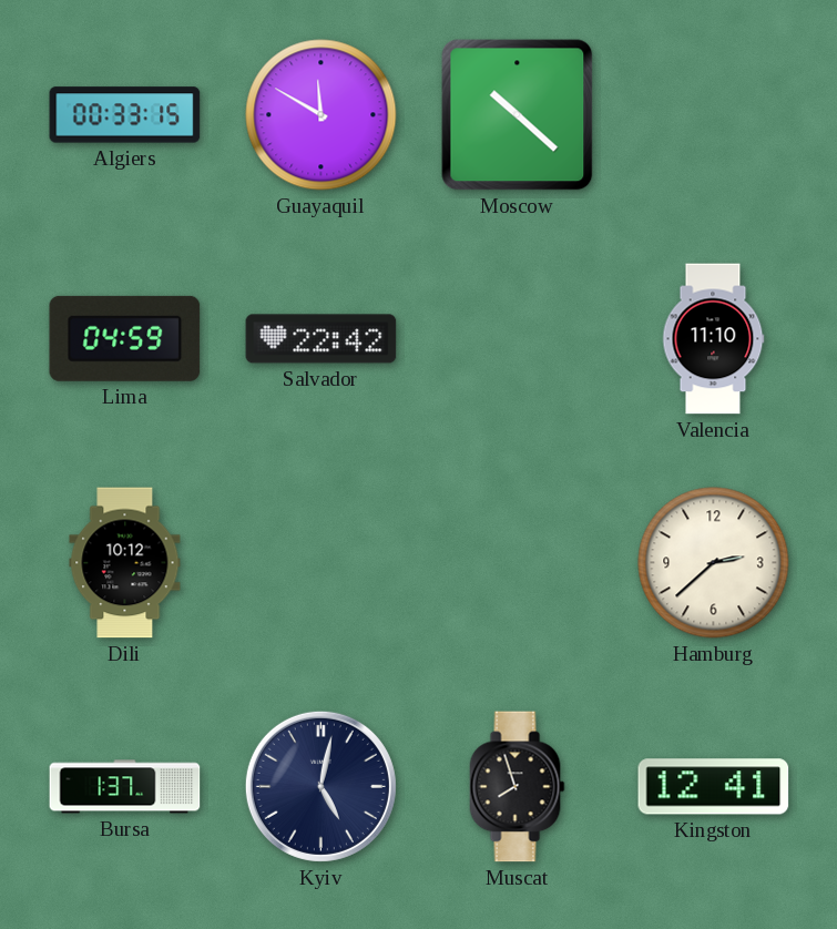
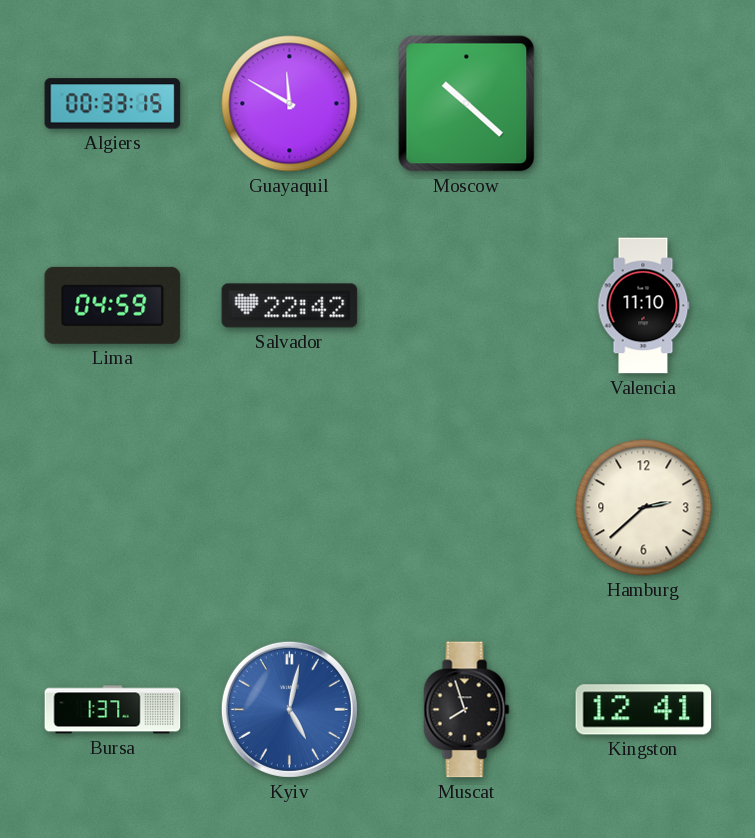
Dili: 10:12 -> none
Kyiv dial: navy -> blue
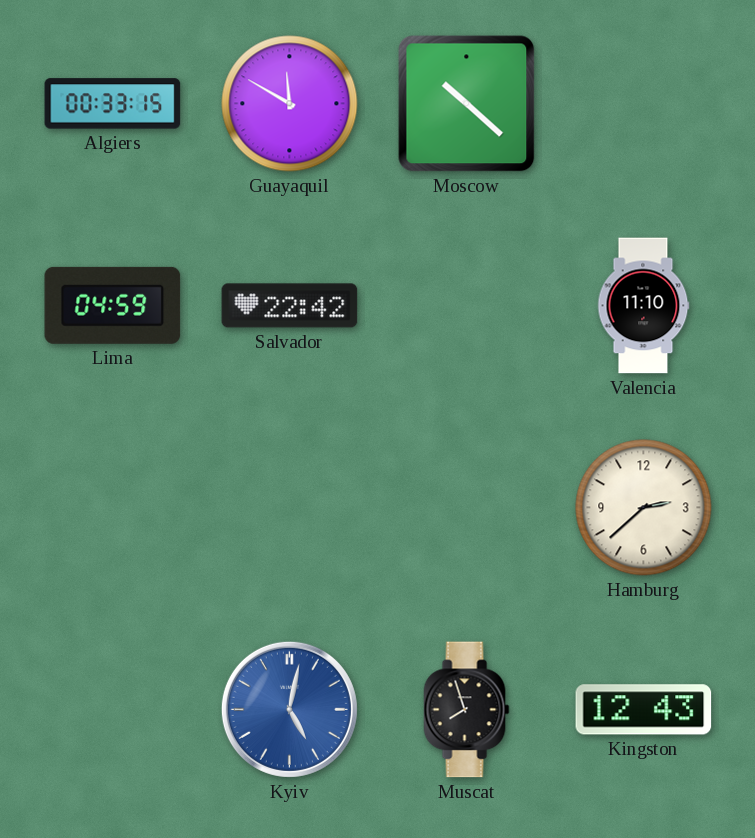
Bursa: 1:37 -> none
Kingston: 12:41 -> 12:43
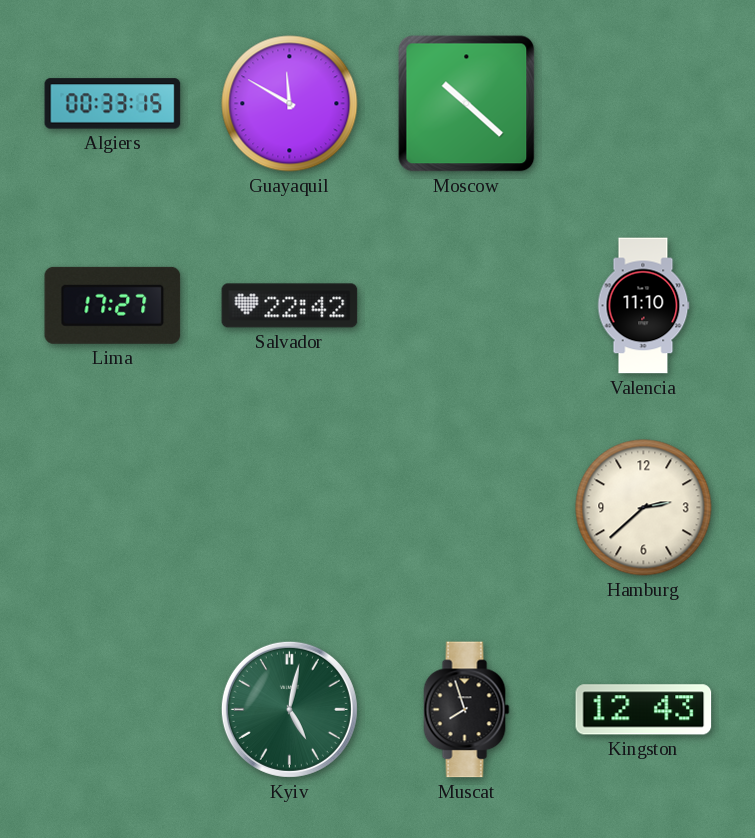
Lima: 04:59 -> 17:27
Kyiv dial: blue -> green
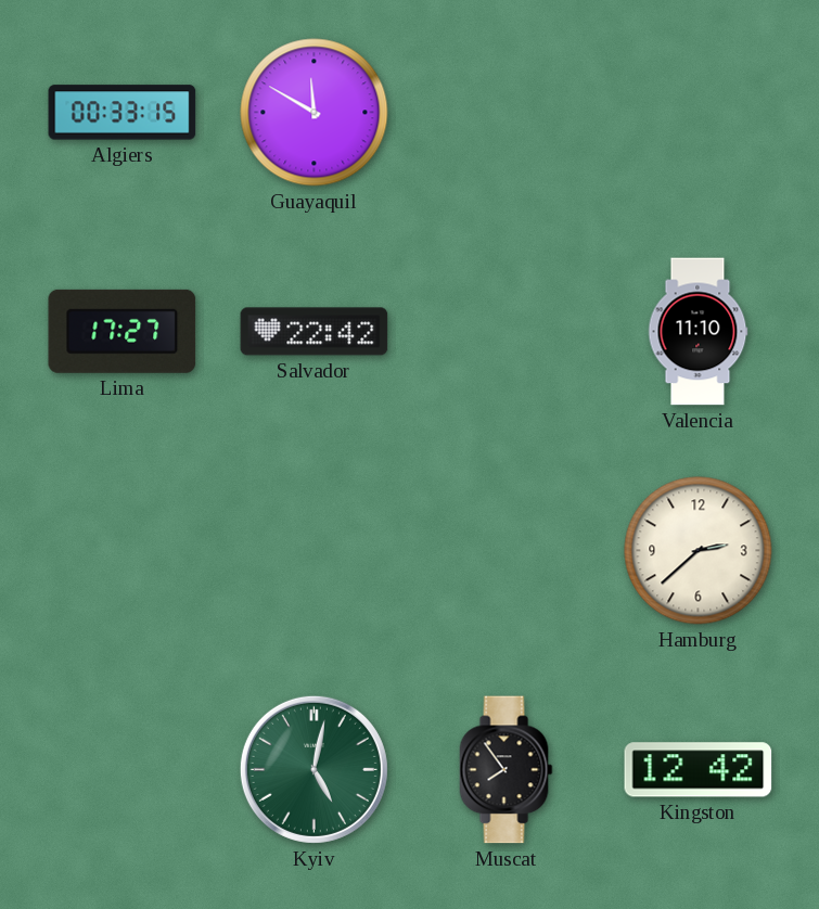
Moscow: 10:22 -> none
Muscat: 7:57 -> 7:54
Kingston: 12:43 -> 12:42
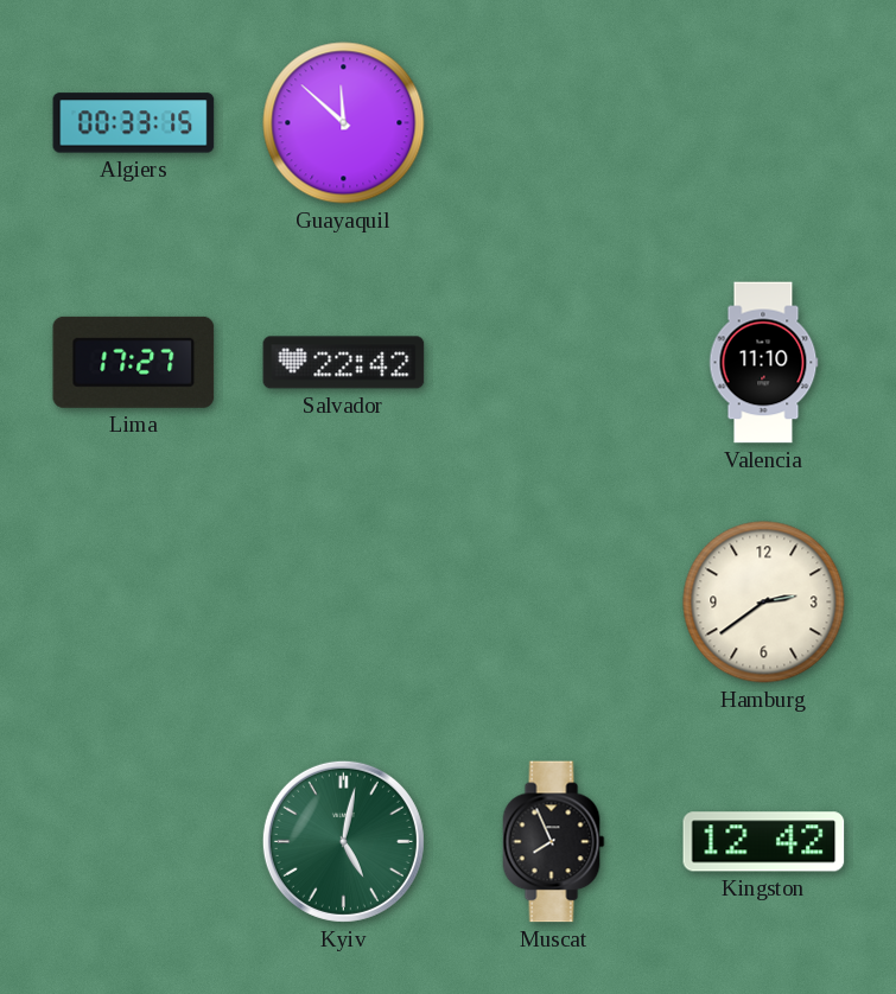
Guayaquil: 11:50 -> 11:52
Hamburg: 2:38 -> 2:39
Muscat: 7:54 -> 7:56
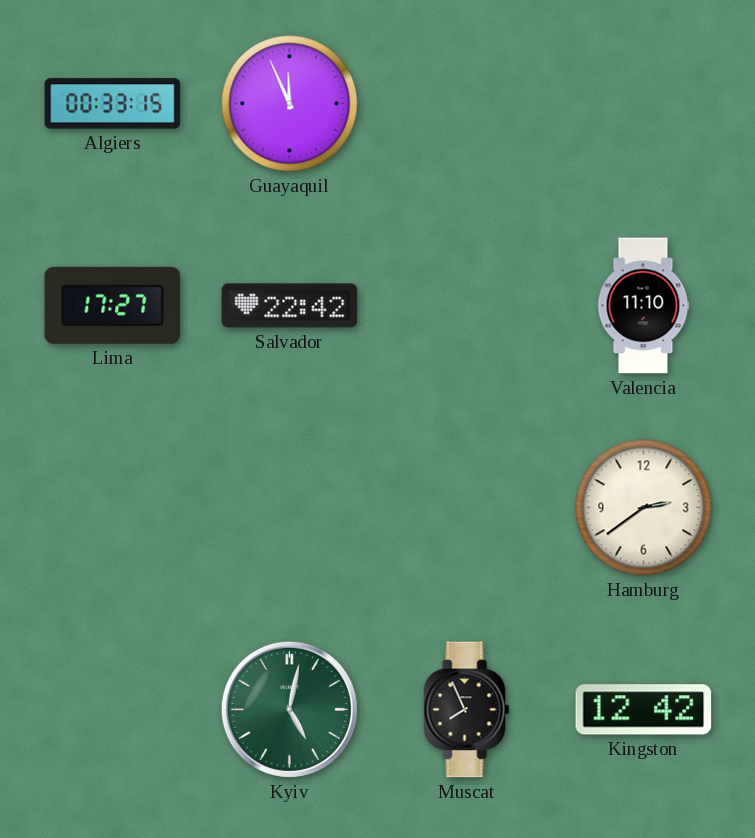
Guayaquil: 11:52 -> 11:56
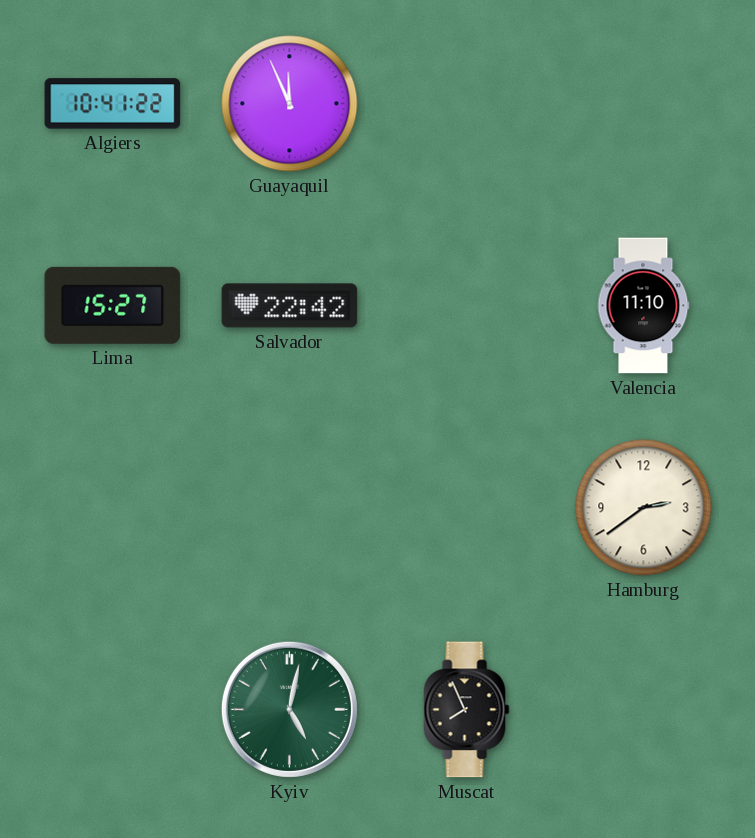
Algiers: 00:33 -> 10:41
Lima: 17:27 -> 15:27
Kingston: 12:42 -> none
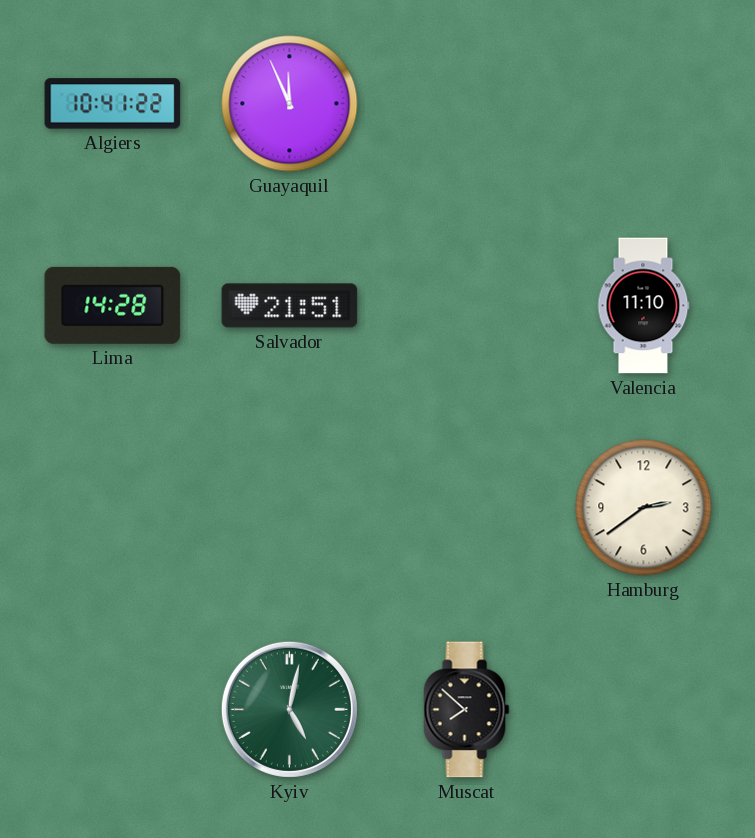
Lima: 15:27 -> 14:28
Salvador: 22:42 -> 21:51
Muscat: 7:56 -> 7:52
